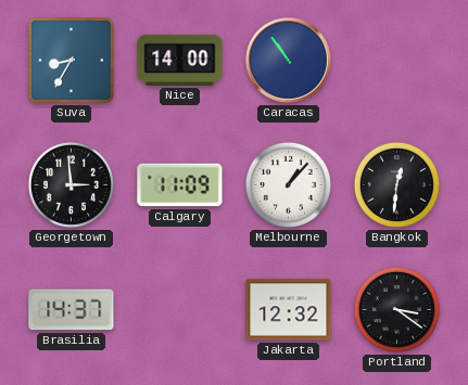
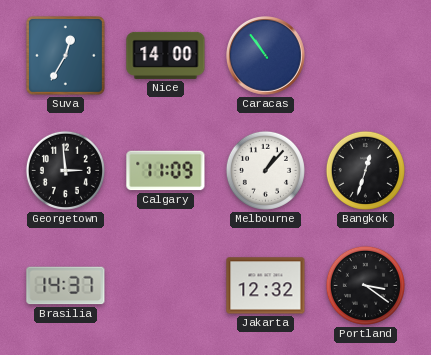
Suva: 8:35 -> 12:35
Bangkok: 12:31 -> 12:33
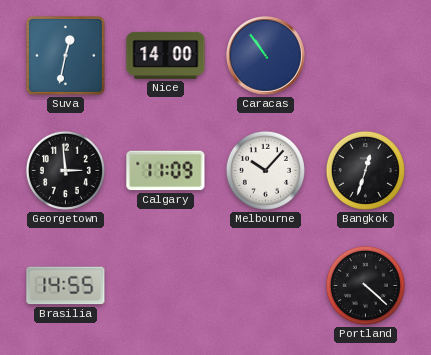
Suva: 12:35 -> 12:32
Melbourne: 1:07 -> 10:07
Brasilia: 14:37 -> 14:55
Jakarta: 12:32 -> none
Portland: 3:21 -> 4:22
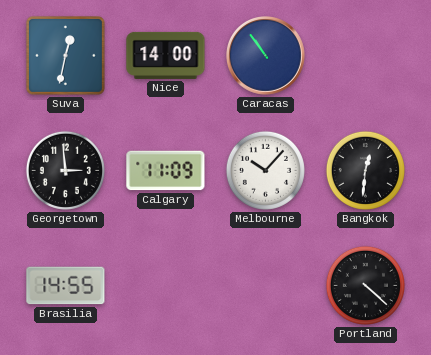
Bangkok: 12:33 -> 12:31
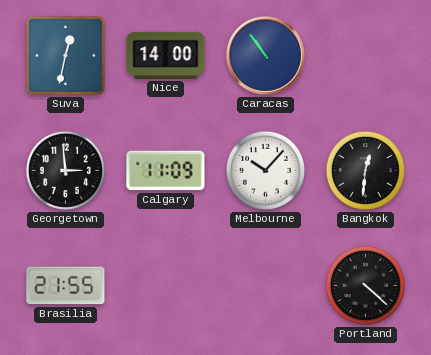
Brasilia: 14:55 -> 21:55
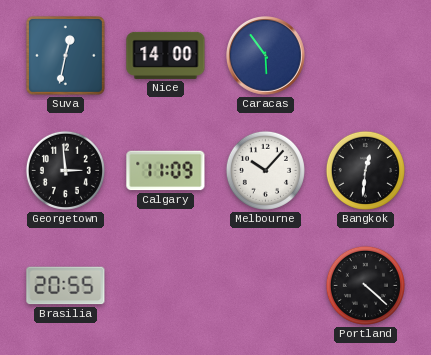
Caracas: 10:54 -> 5:54
Brasilia: 21:55 -> 20:55
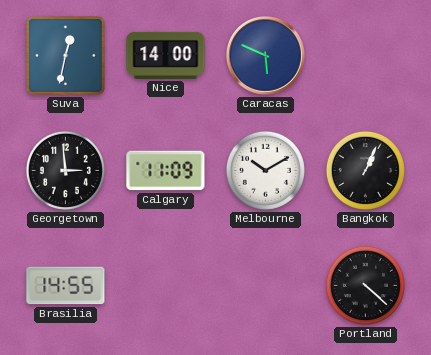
Caracas: 5:54 -> 5:49
Melbourne: 10:07 -> 10:10
Bangkok: 12:31 -> 1:04
Brasilia: 20:55 -> 14:55
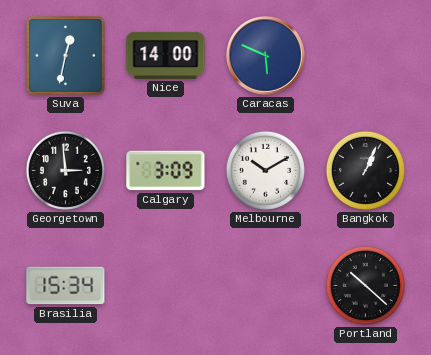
Calgary: 11:09 -> 3:09
Brasilia: 14:55 -> 15:34
Portland: 4:22 -> 10:22
